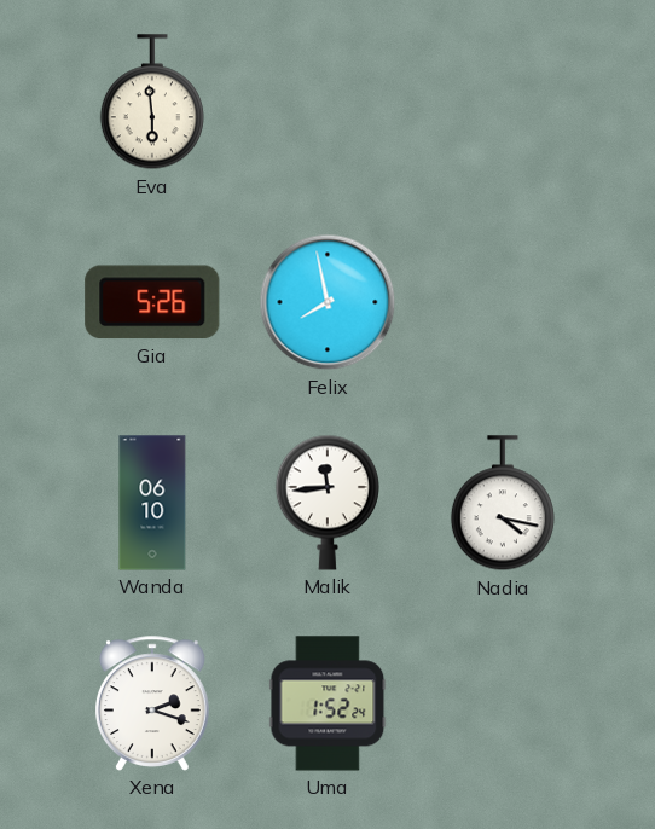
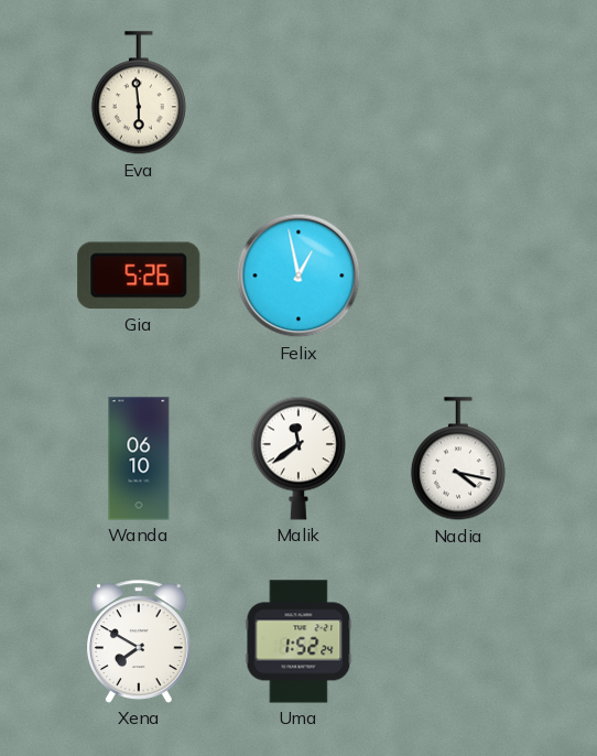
Felix: 7:58 -> 12:58
Malik: 11:44 -> 11:39
Xena: 2:18 -> 7:50
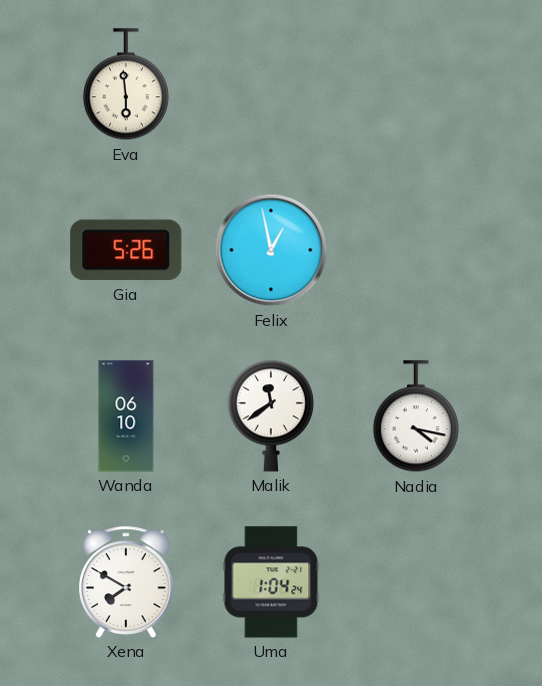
Uma: 1:52 -> 1:04
